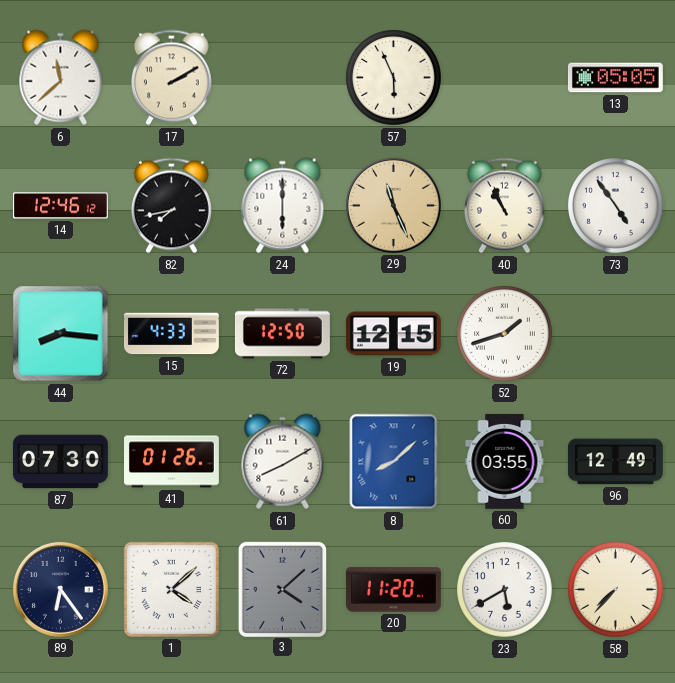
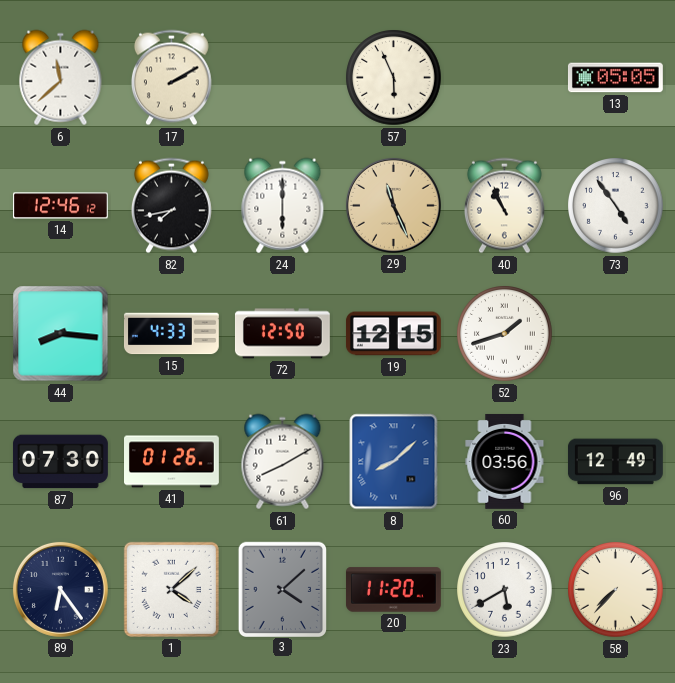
60: 03:55 -> 03:56
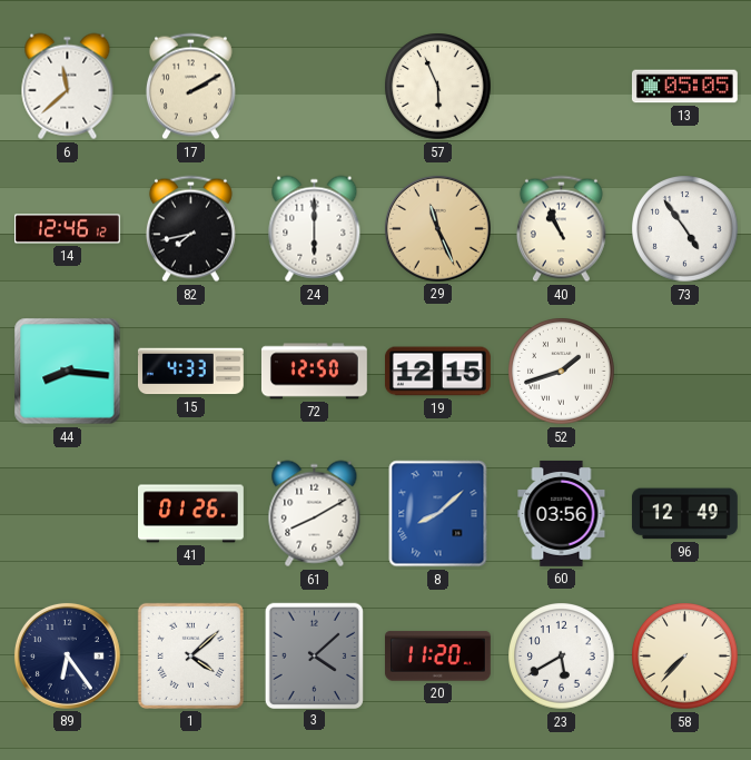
87: 07:30 -> none
